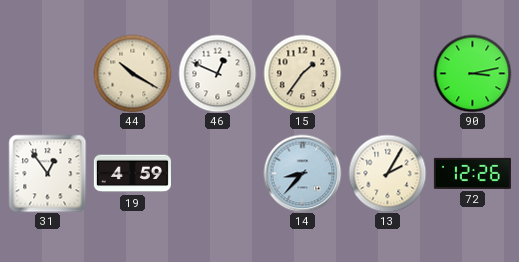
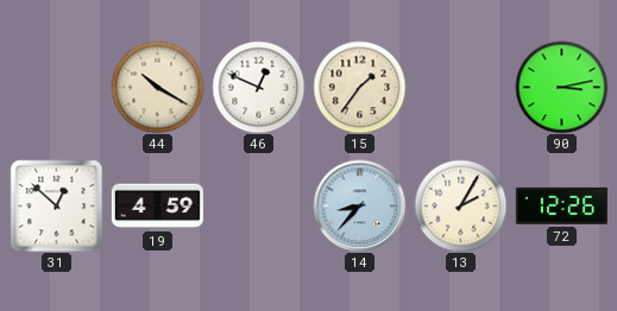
31: 12:54 -> 12:52
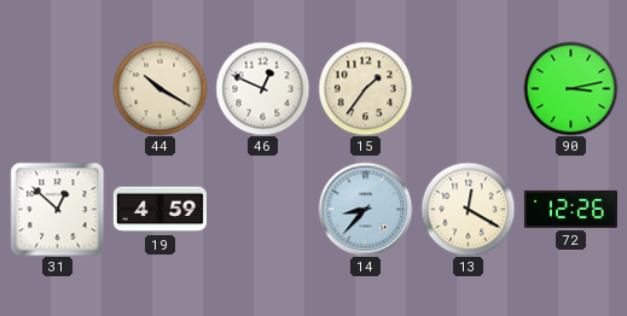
13: 2:05 -> 12:20
